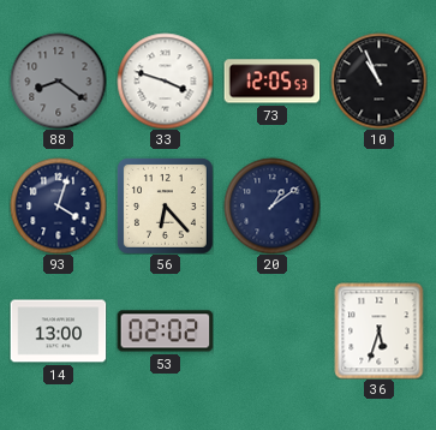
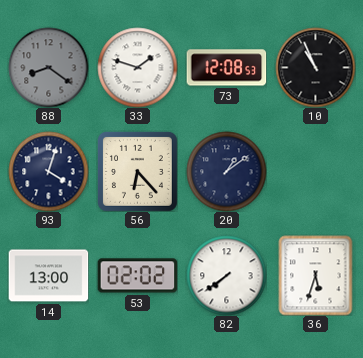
33: 3:48 -> 1:48
73: 12:05 -> 12:08
82: none -> 7:39
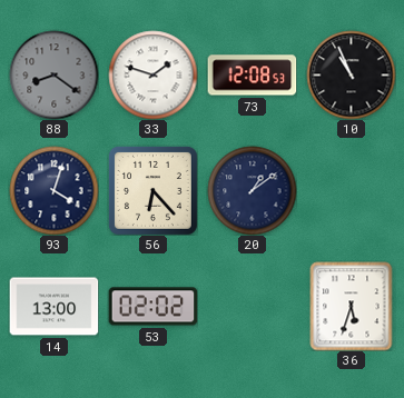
82: 7:39 -> none
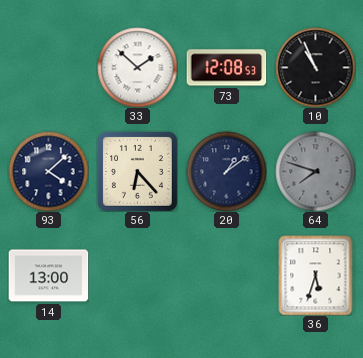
88: 8:21 -> none
33: 1:48 -> 1:52
93: 4:03 -> 4:08
64: none -> 7:48
53: 02:02 -> none
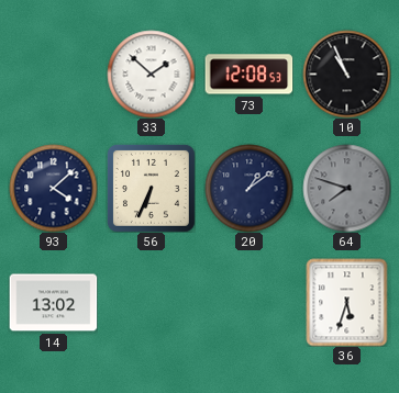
56: 6:23 -> 6:34
14: 13:00 -> 13:02
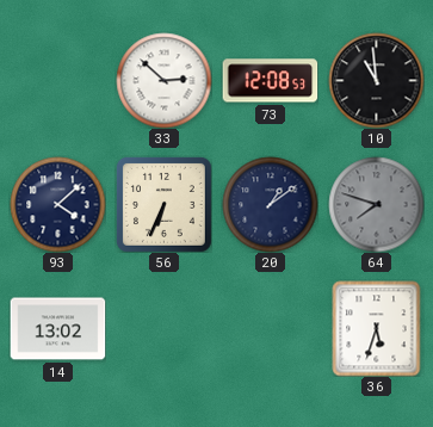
33: 1:52 -> 2:52
10: 10:56 -> 10:59
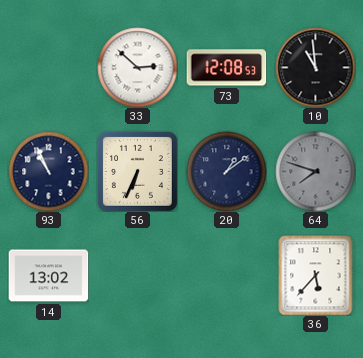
93: 4:08 -> 10:56
36: 5:33 -> 5:37
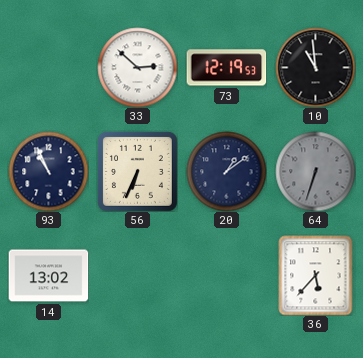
73: 12:08 -> 12:19
64: 7:48 -> 6:33
